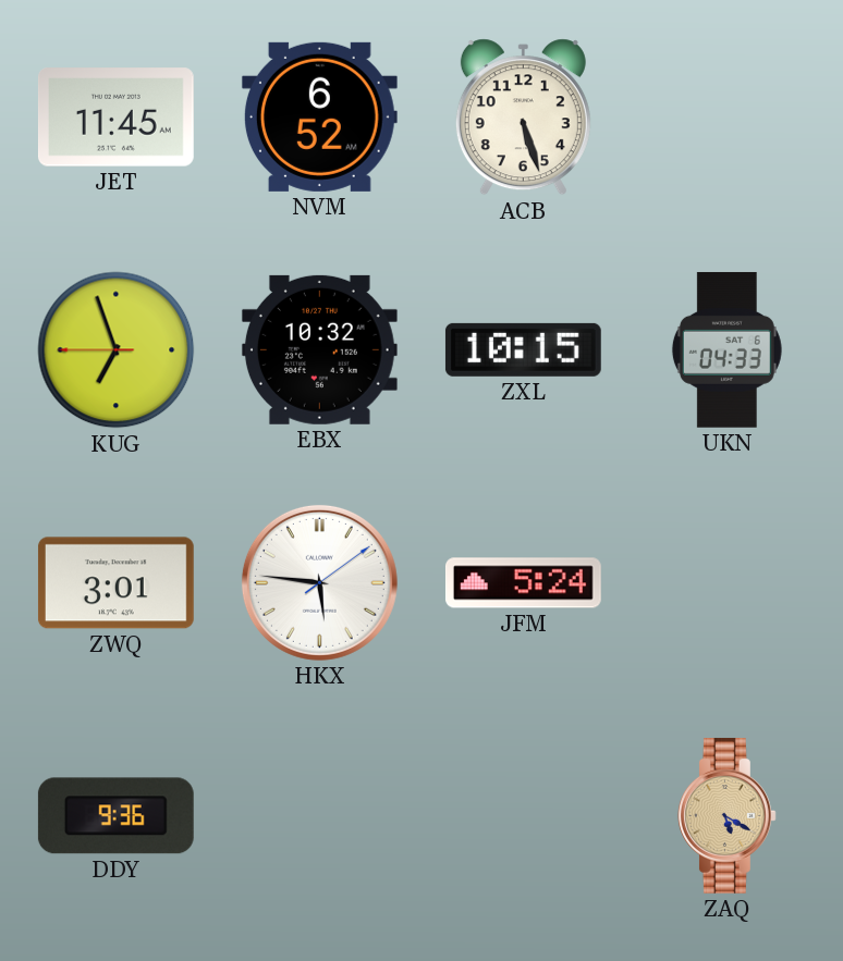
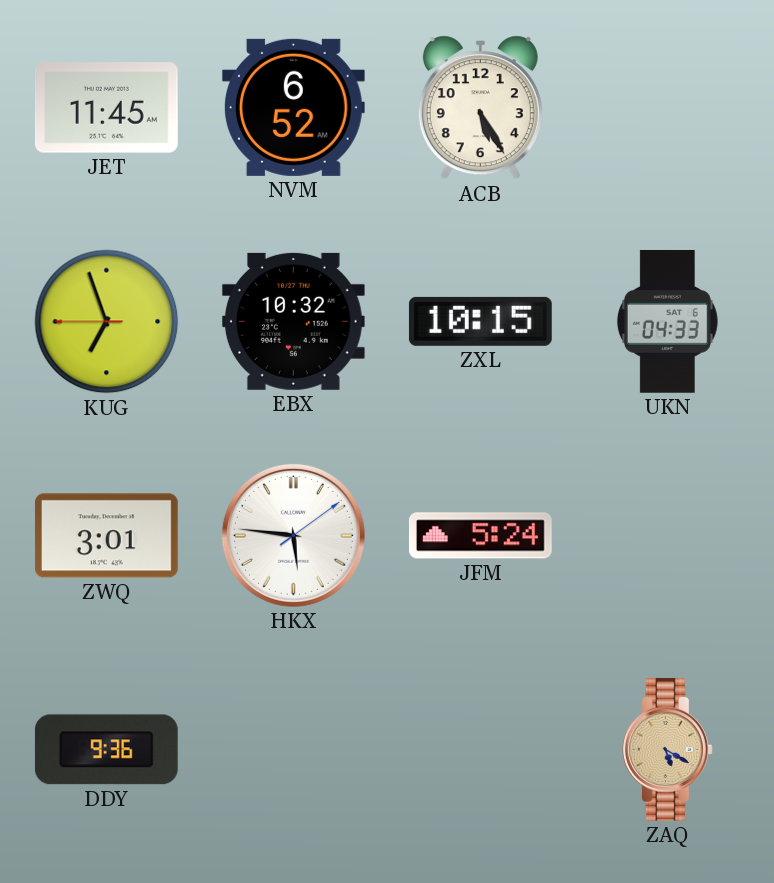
ACB: 5:27 -> 5:25
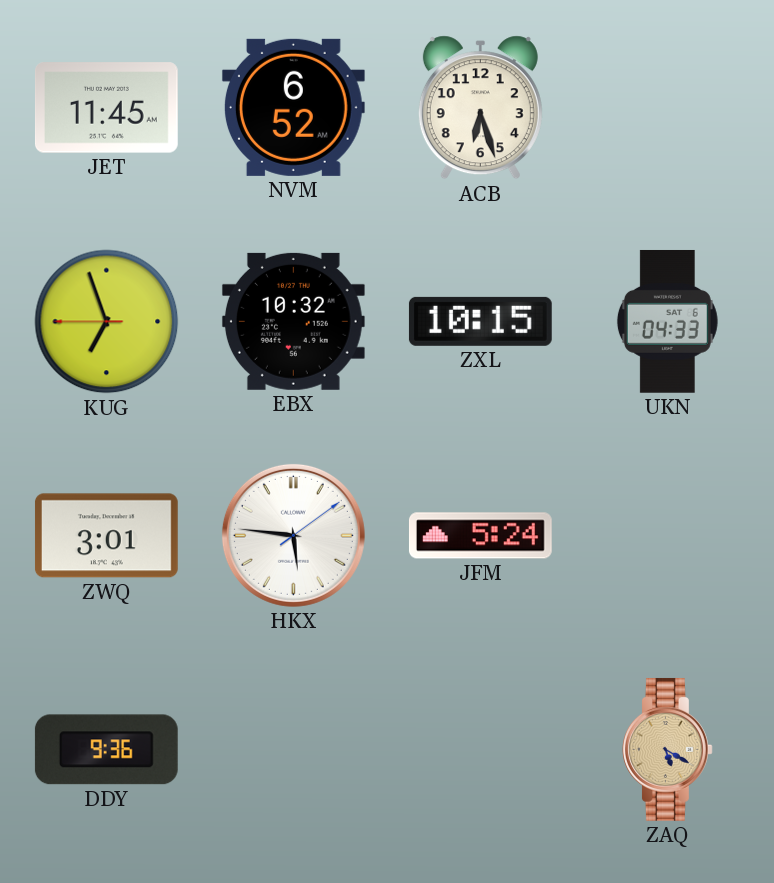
ACB: 5:25 -> 6:27
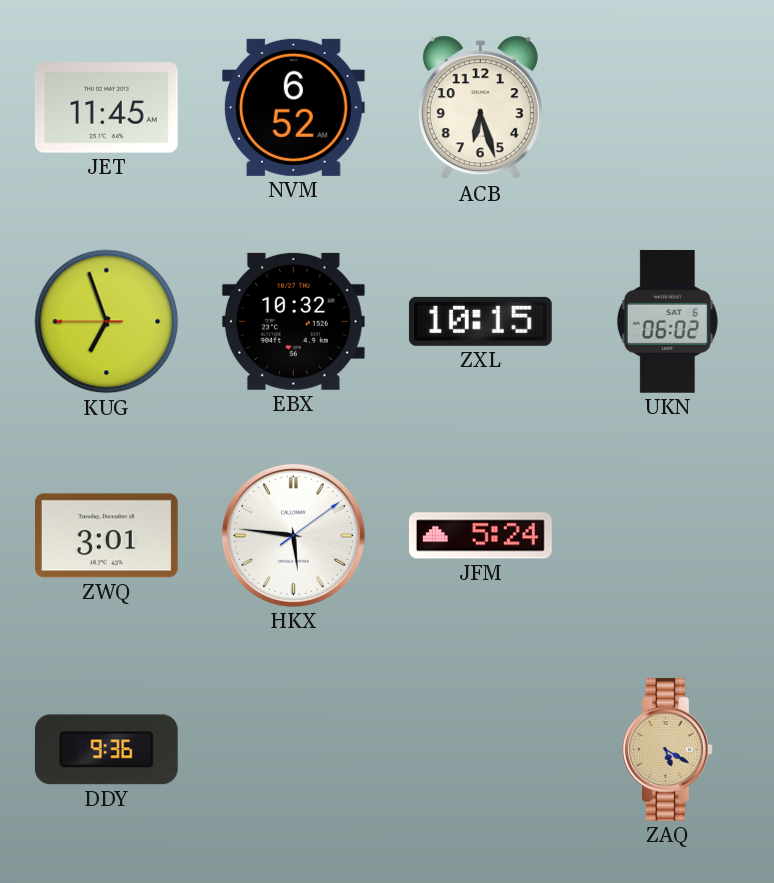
UKN: 04:33 -> 06:02
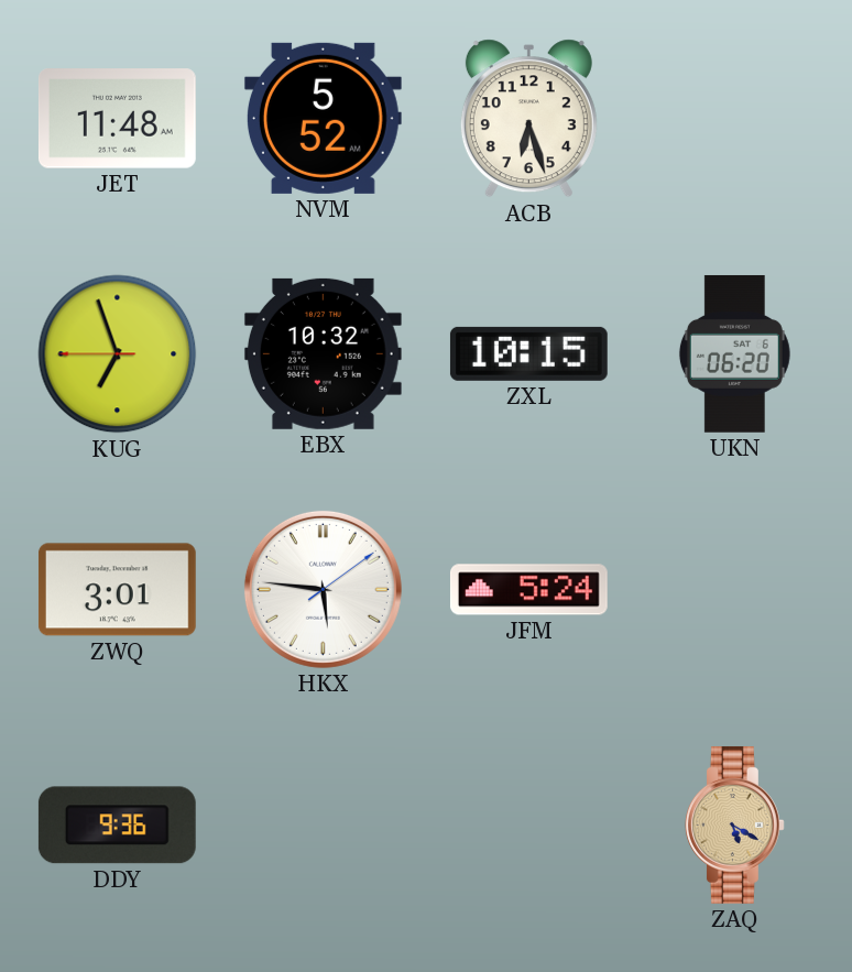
JET: 11:45 -> 11:48
NVM: 6:52 -> 5:52
UKN: 06:02 -> 06:20
